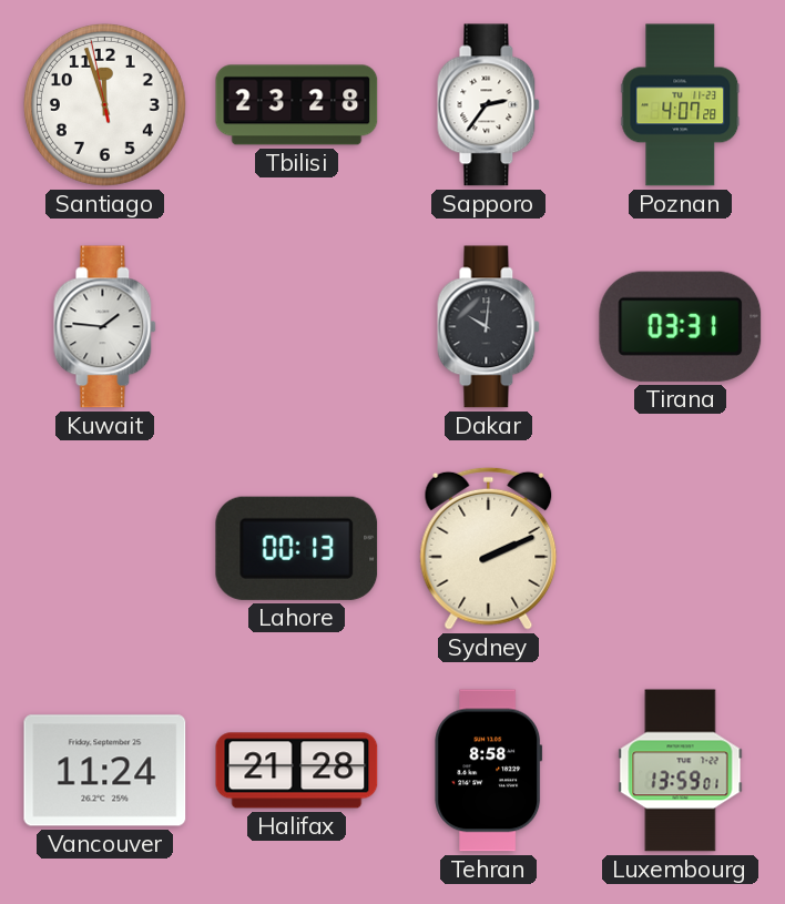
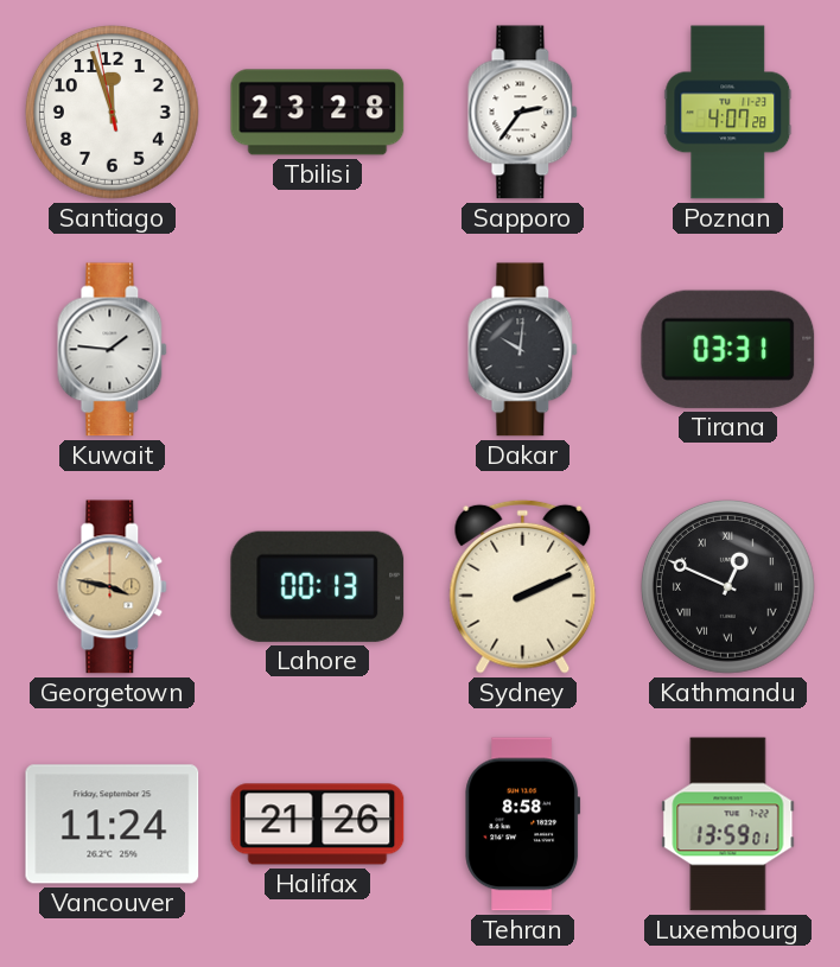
Georgetown: none -> 3:47
Kathmandu: none -> 12:49
Halifax: 21:28 -> 21:26
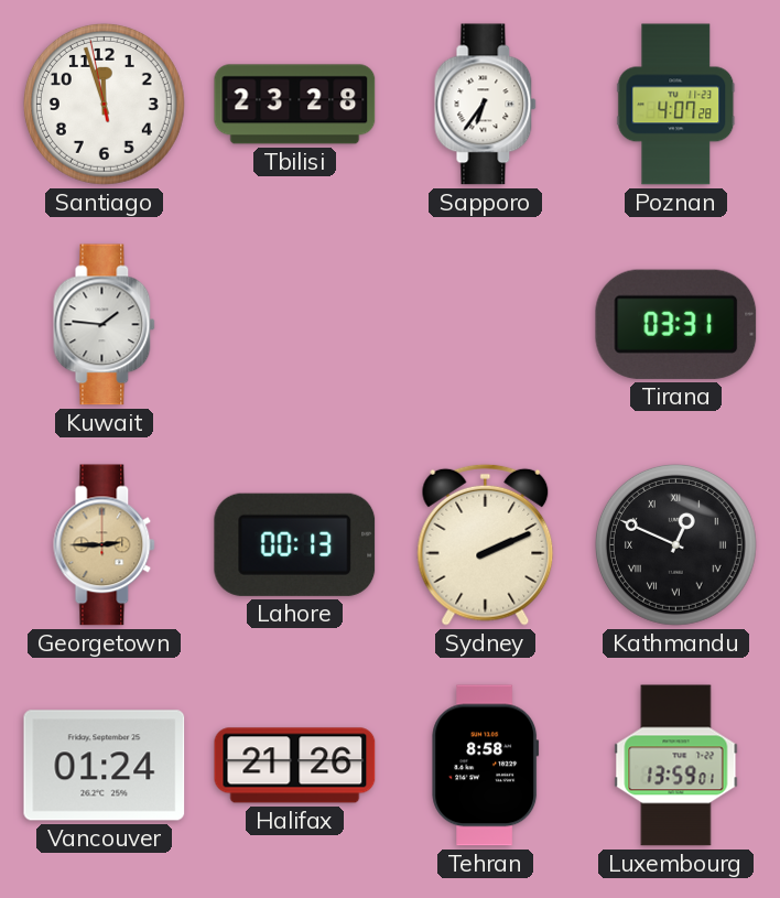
Sapporo: 2:36 -> 6:36
Dakar: 10:01 -> none
Georgetown: 3:47 -> 2:45
Vancouver: 11:24 -> 01:24
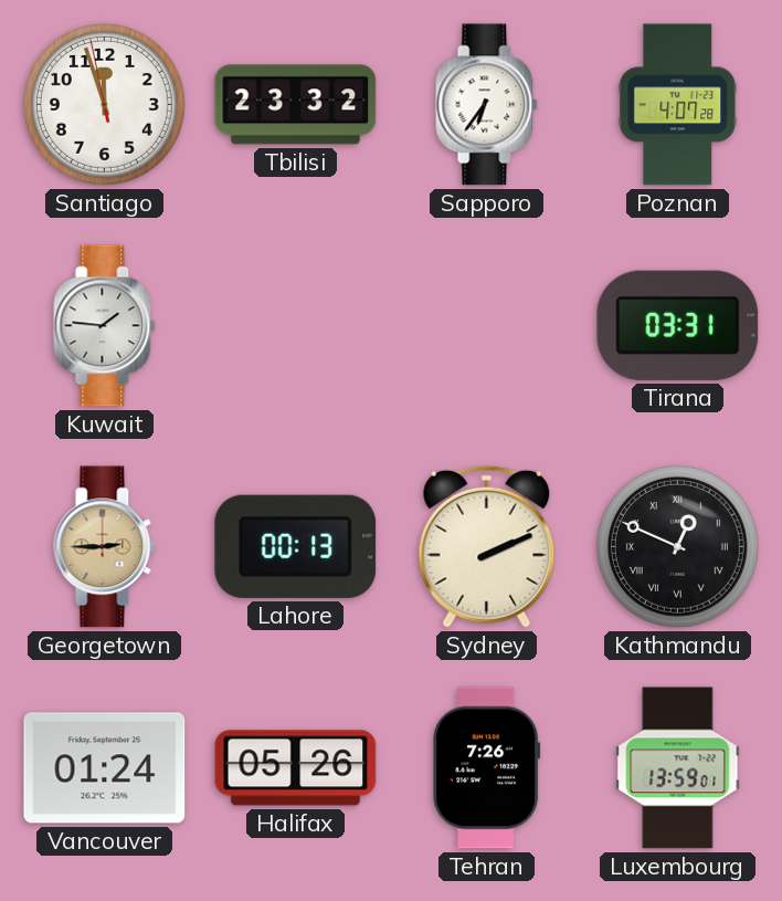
Tbilisi: 23:28 -> 23:32
Halifax: 21:26 -> 05:26
Tehran: 8:58 -> 7:26
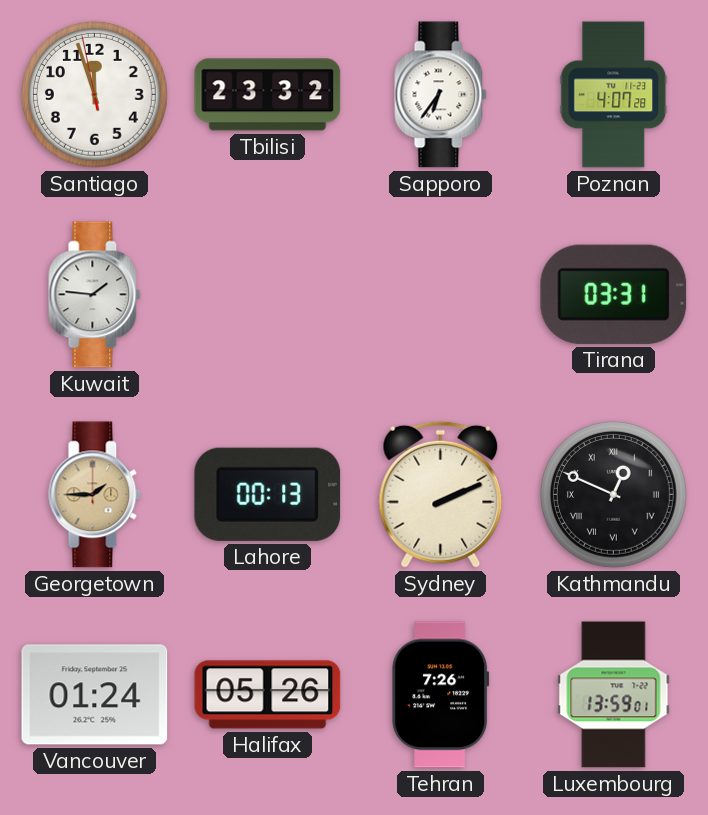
Georgetown: 2:45 -> 1:45
